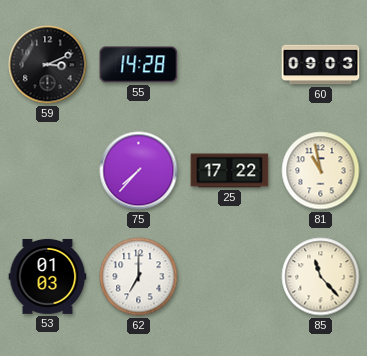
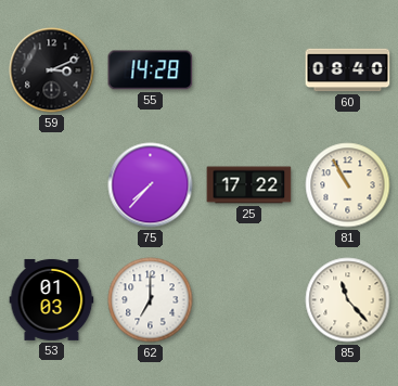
60: 09:03 -> 08:40
81: 10:58 -> 10:55
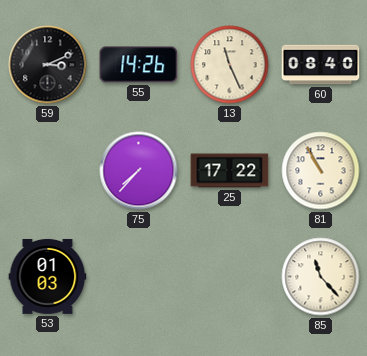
55: 14:28 -> 14:26
13: none -> 11:26
62: 7:00 -> none
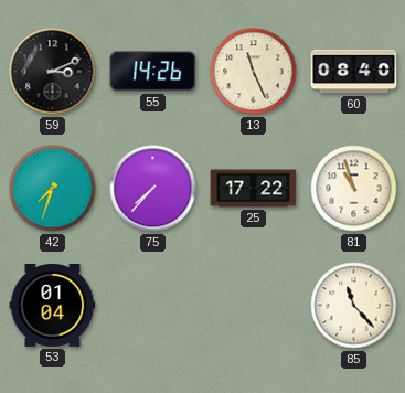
42: none -> 7:33
81: 10:55 -> 10:57
53: 01:03 -> 01:04
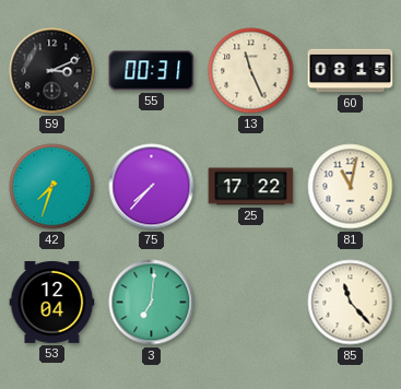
55: 14:26 -> 00:31
60: 08:40 -> 08:15
81: 10:57 -> 11:02
53: 01:04 -> 12:04
3: none -> 7:01
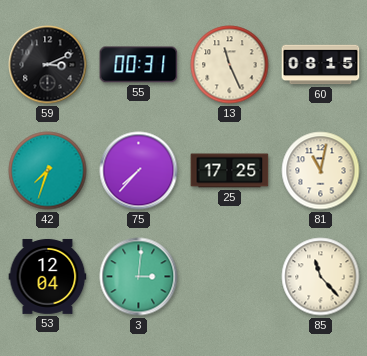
25: 17:22 -> 17:25
3: 7:01 -> 3:01
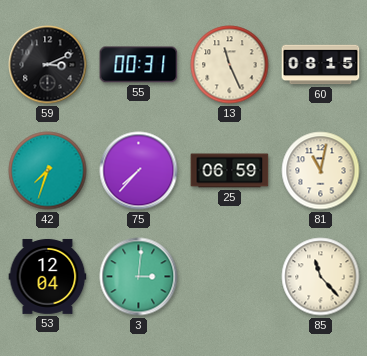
25: 17:25 -> 06:59
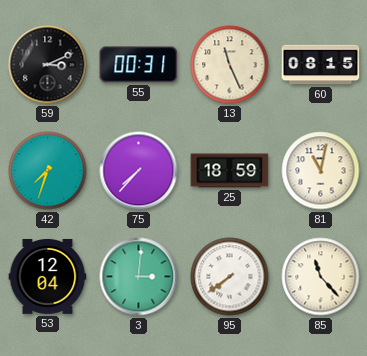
25: 06:59 -> 18:59
95: none -> 7:39
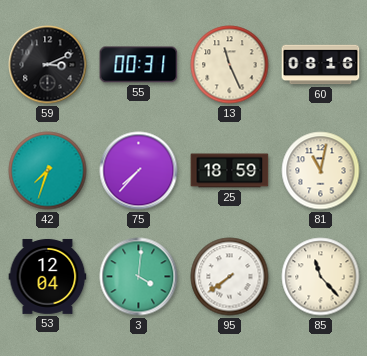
60: 08:15 -> 08:16
3: 3:01 -> 4:01
